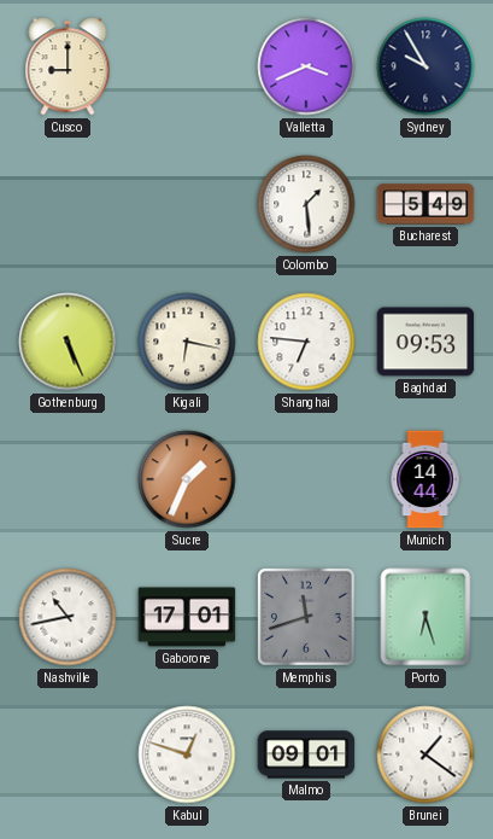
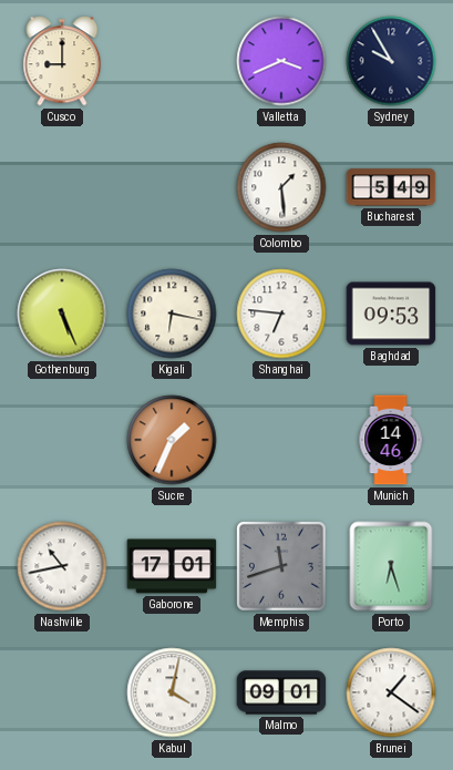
Munich: 14:44 -> 14:46
Kabul: 12:48 -> 4:02
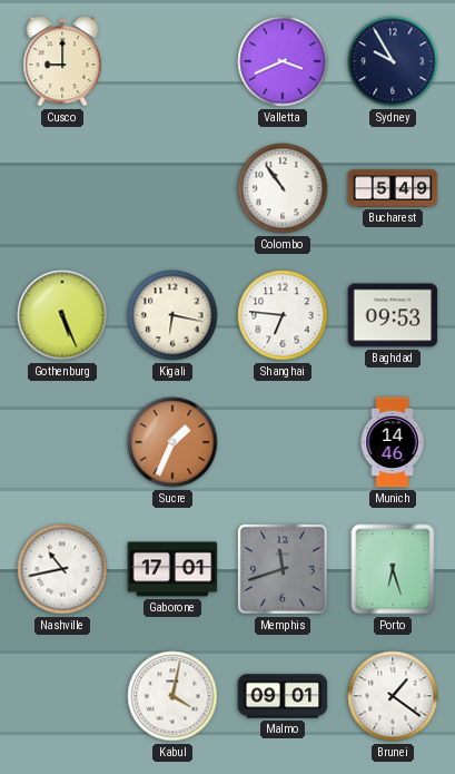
Colombo: 1:29 -> 10:54
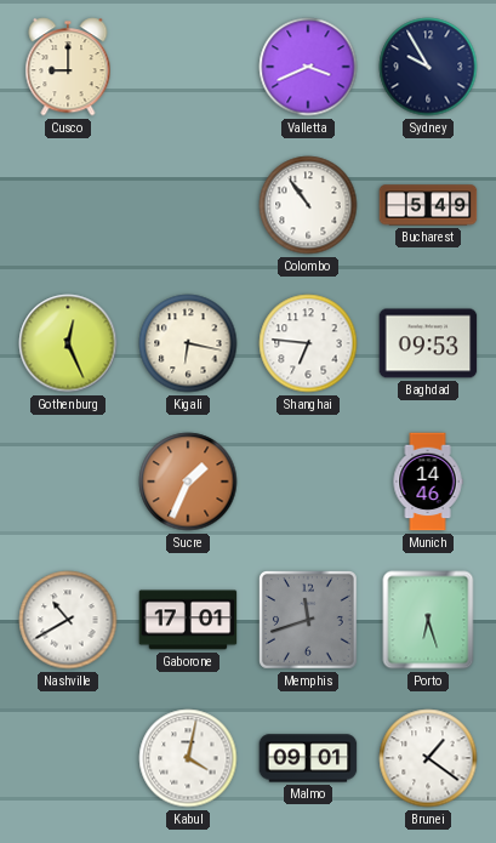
Gothenburg: 5:26 -> 12:26
Nashville: 10:43 -> 10:40
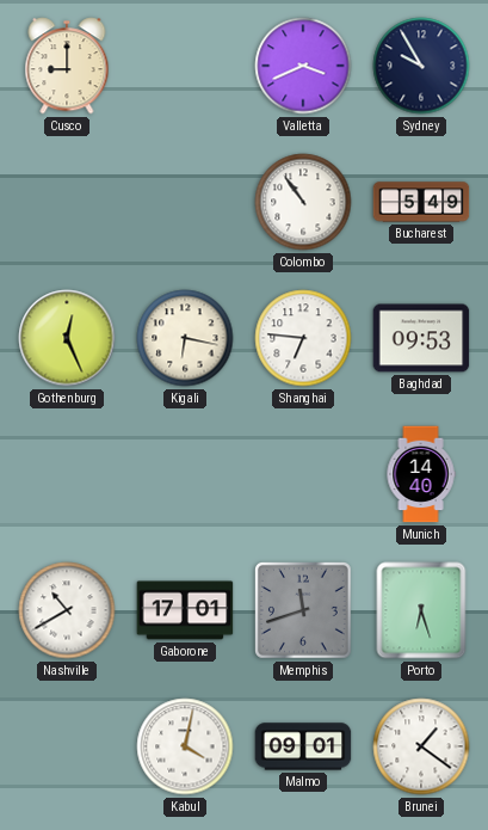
Sucre: 1:34 -> none
Munich: 14:46 -> 14:40
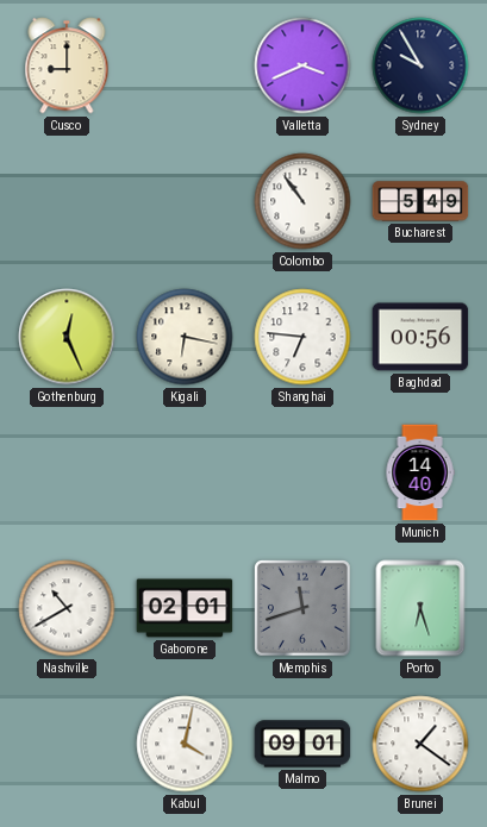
Baghdad: 09:53 -> 00:56
Gaborone: 17:01 -> 02:01
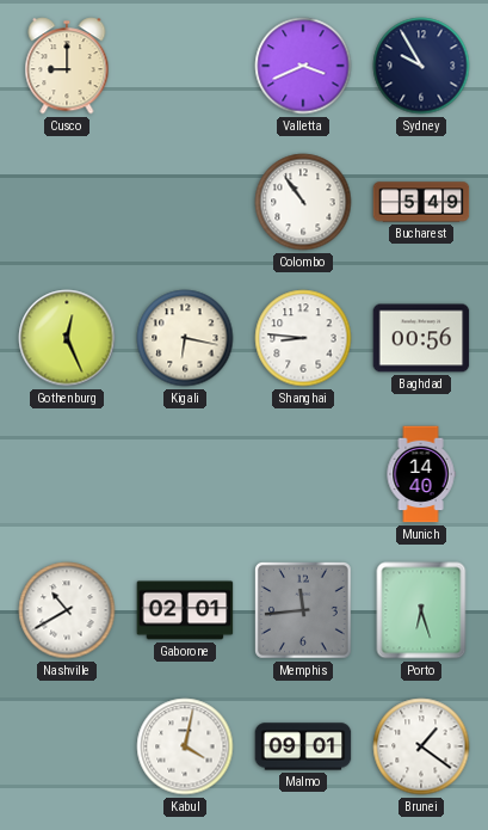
Shanghai: 6:46 -> 8:46
Memphis: 11:42 -> 11:44
